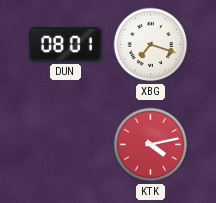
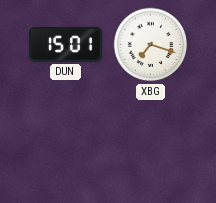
DUN: 08:01 -> 15:01
KTK: 4:13 -> none
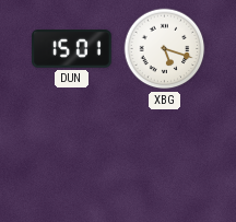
XBG: 7:18 -> 5:18
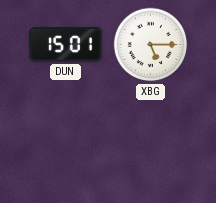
XBG: 5:18 -> 5:15
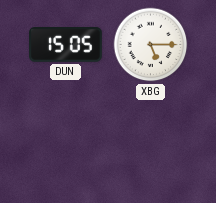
DUN: 15:01 -> 15:05
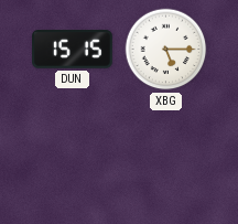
DUN: 15:05 -> 15:15
